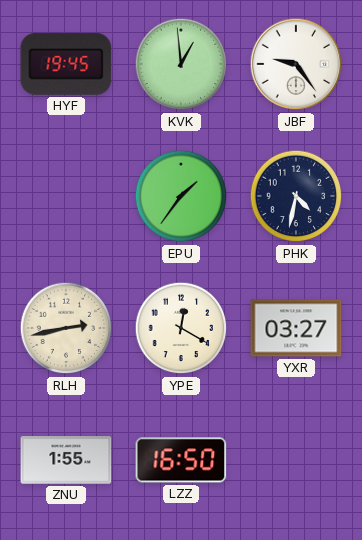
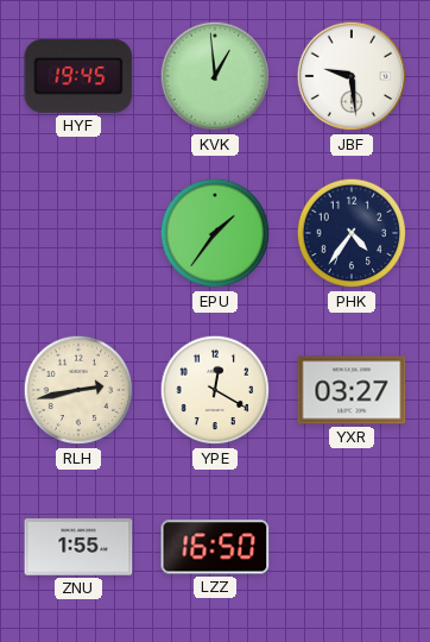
JBF: 9:24 -> 9:29
PHK: 4:32 -> 4:36
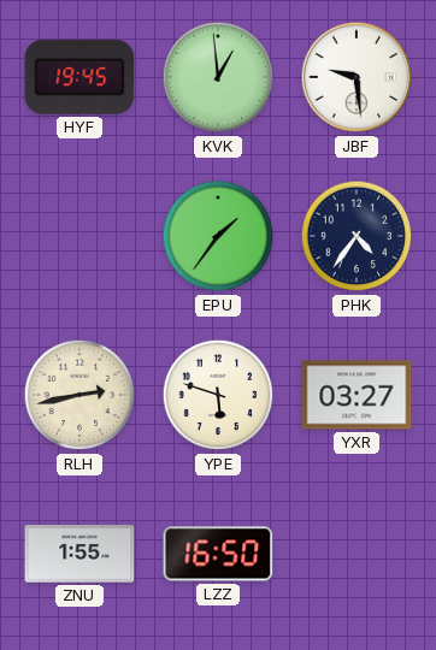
YPE: 12:20 -> 5:48
